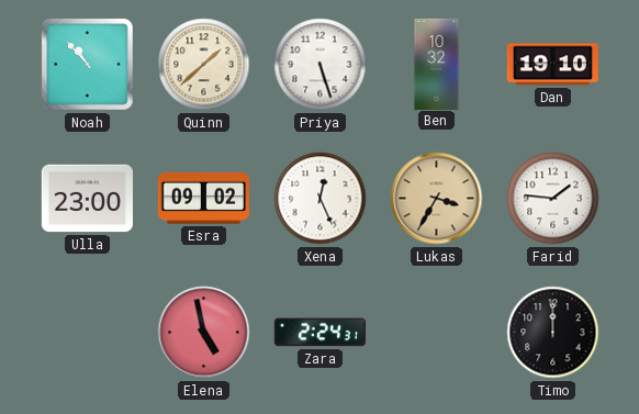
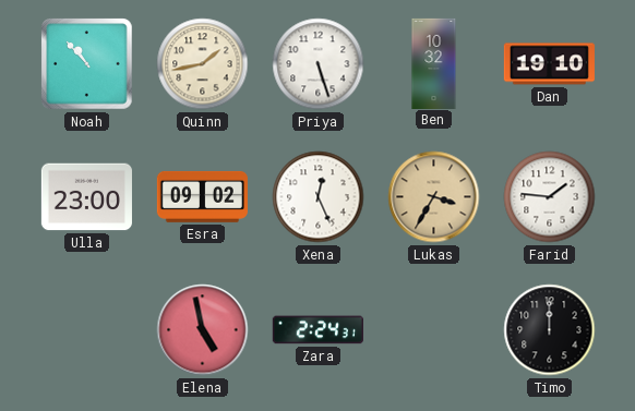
Quinn: 1:38 -> 1:43
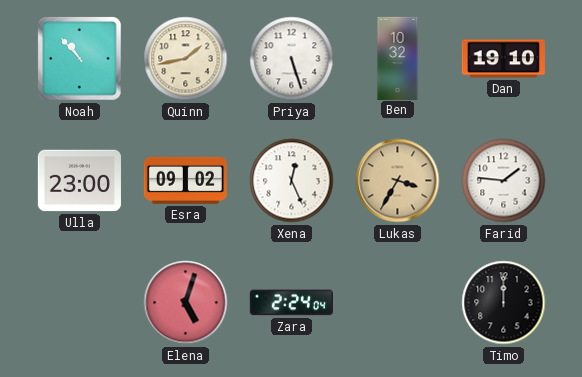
Elena: 4:58 -> 5:03
Zara: 2:24:31 -> 2:24:04
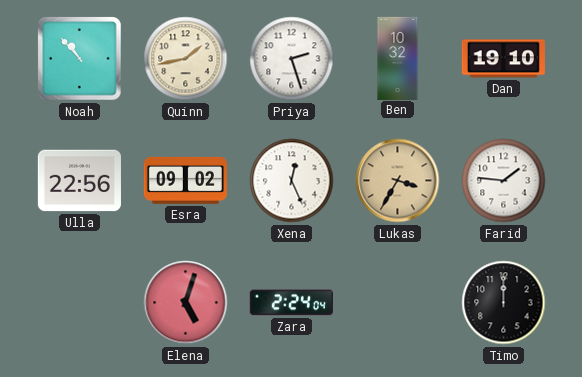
Priya: 5:27 -> 2:27
Ulla: 23:00 -> 22:56
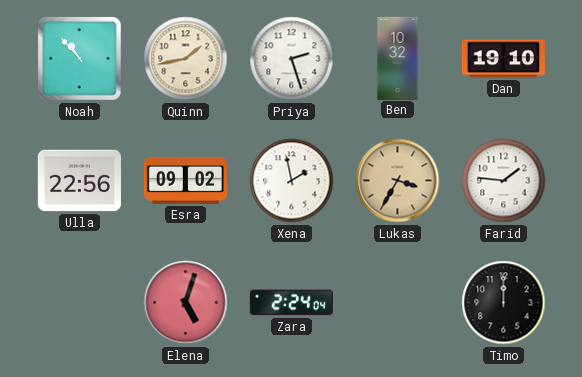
Xena: 12:26 -> 1:58
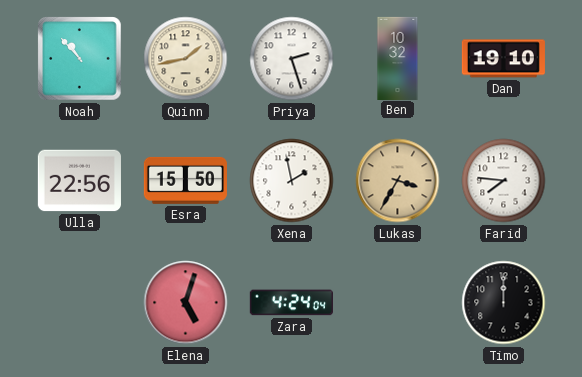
Esra: 09:02 -> 15:50
Farid: 1:46 -> 7:46
Zara: 2:24 -> 4:24
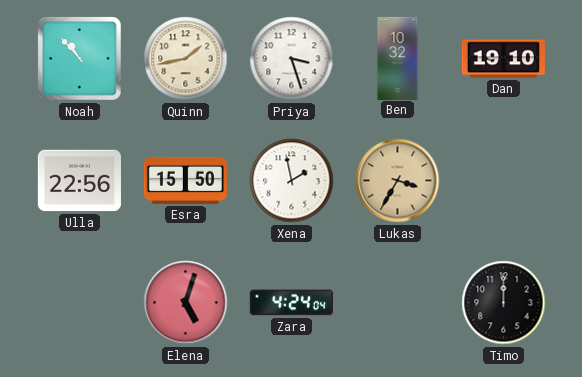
Priya: 2:27 -> 3:27
Farid: 7:46 -> none
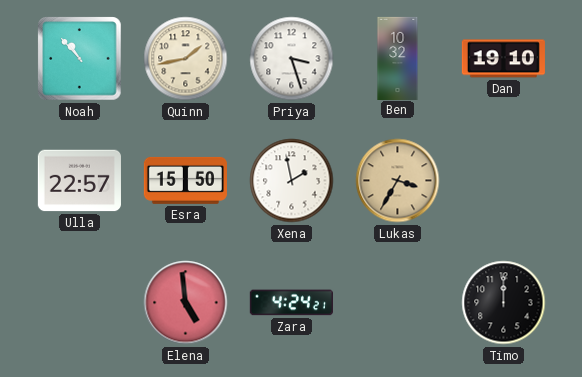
Ulla: 22:56 -> 22:57
Elena: 5:03 -> 4:59
Zara: 4:24:04 -> 4:24:21
